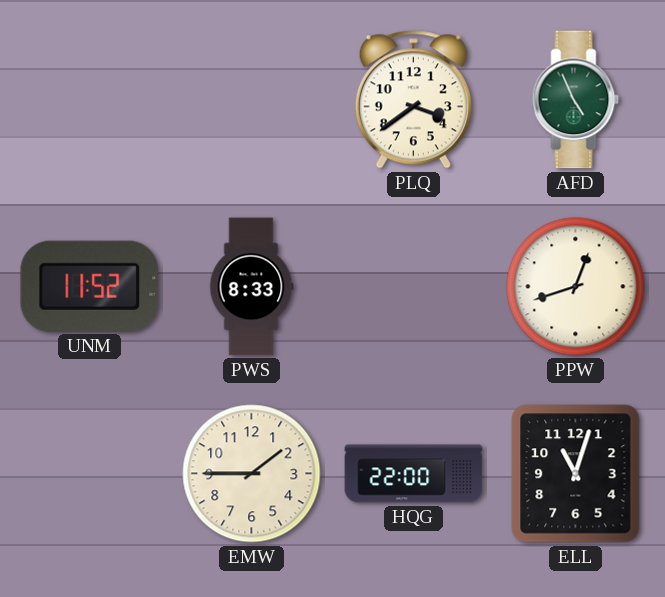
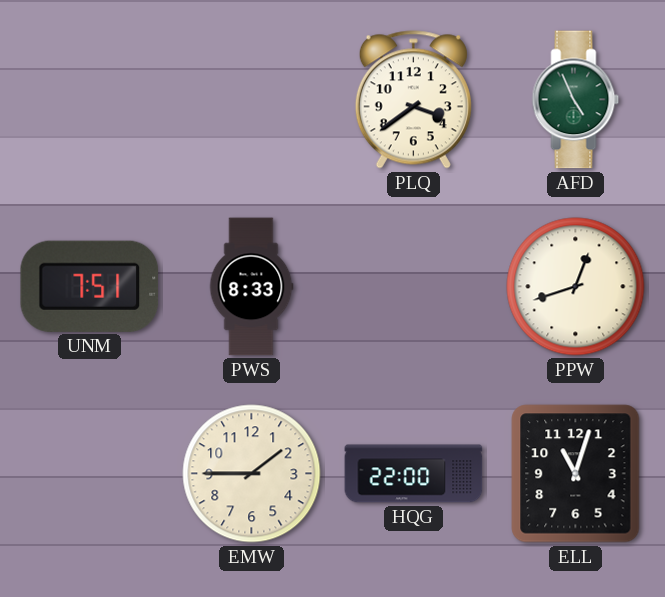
UNM: 11:52 -> 7:51
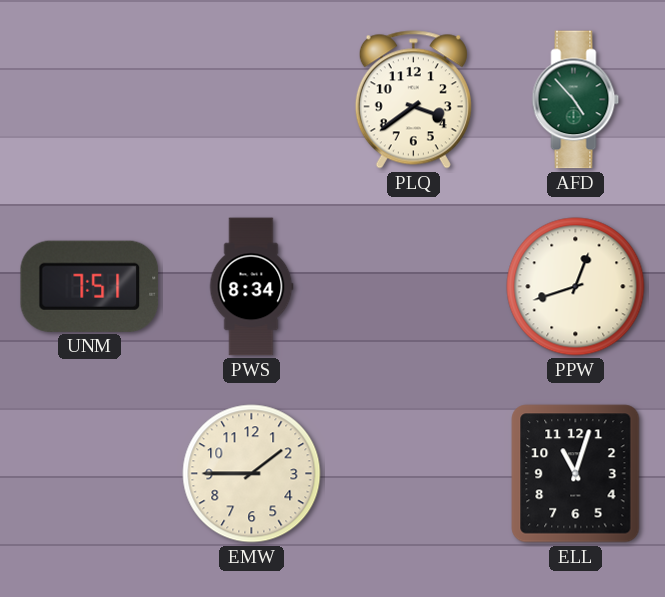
AFD: 4:56 -> 4:53
PWS: 8:33 -> 8:34
HQG: 22:00 -> none
